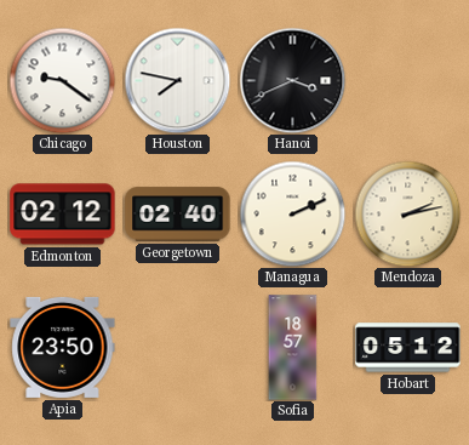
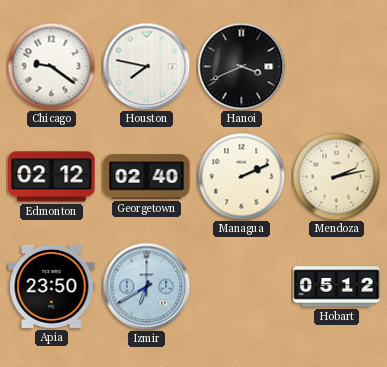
Izmir: none -> 6:40
Sofia: 18:57 -> none
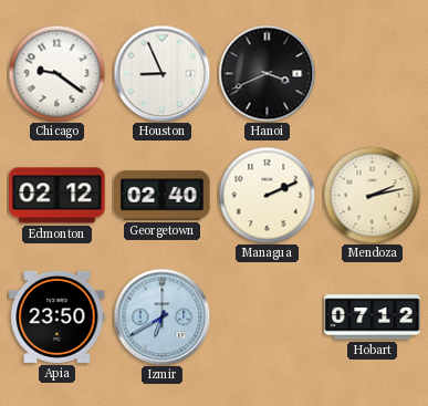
Houston: 7:47 -> 8:56
Hobart: 05:12 -> 07:12
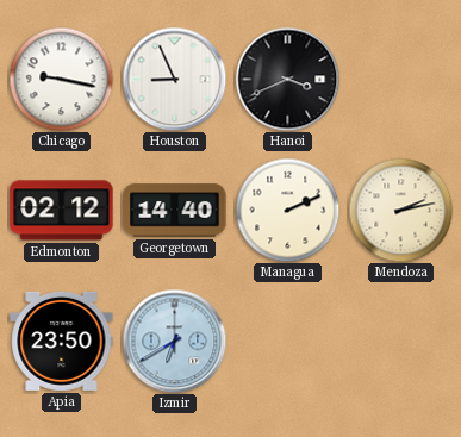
Chicago: 9:21 -> 9:17
Georgetown: 02:40 -> 14:40
Hobart: 07:12 -> none
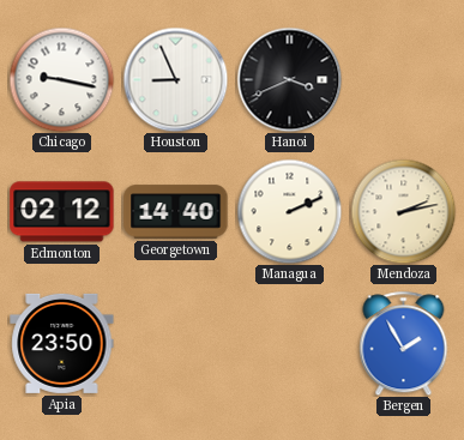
Izmir: 6:40 -> none
Bergen: none -> 1:55
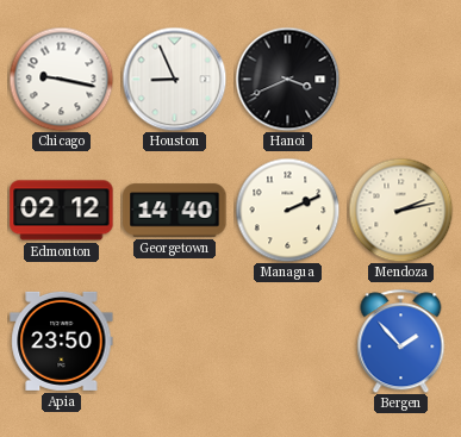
Bergen: 1:55 -> 1:53
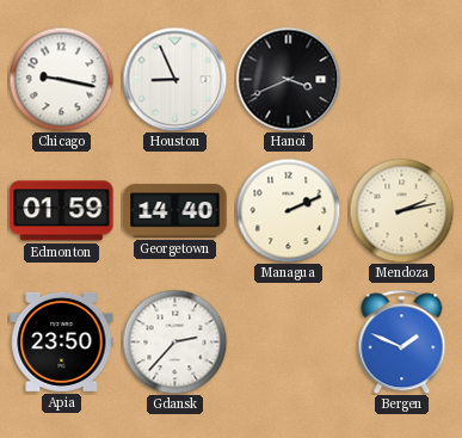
Edmonton: 02:12 -> 01:59
Gdansk: none -> 2:37
Bergen: 1:53 -> 1:49
